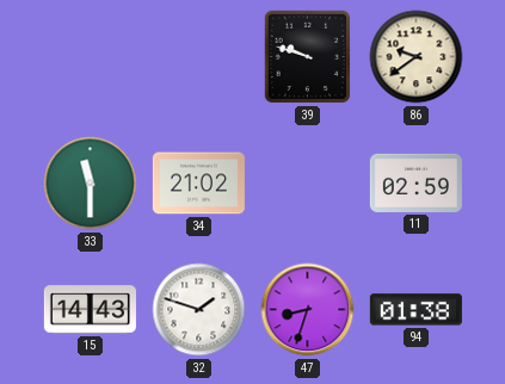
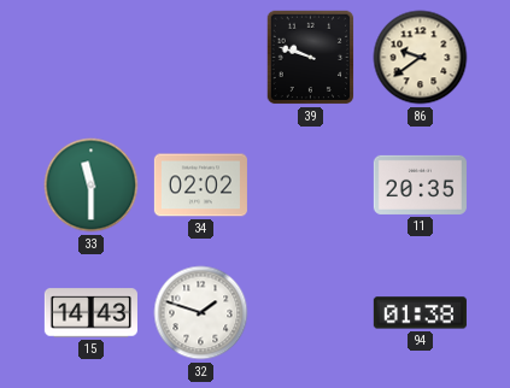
34: 21:02 -> 02:02
11: 02:59 -> 20:35
47: 8:33 -> none
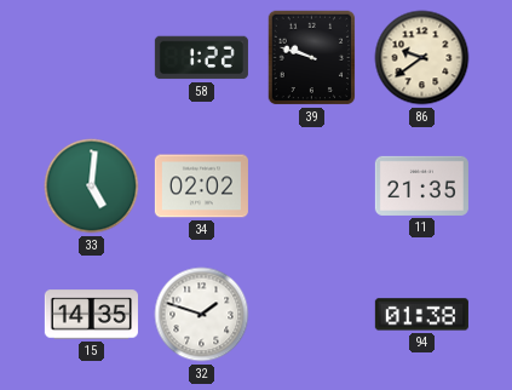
58: none -> 1:22
33: 11:30 -> 5:01
11: 20:35 -> 21:35
15: 14:43 -> 14:35
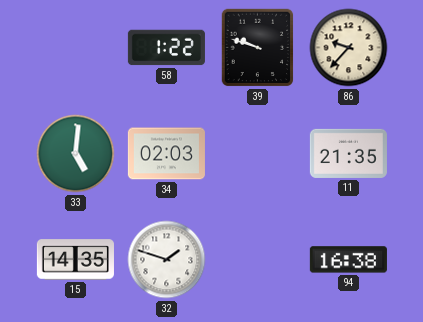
86: 9:39 -> 9:37
34: 02:02 -> 02:03
94: 01:38 -> 16:38
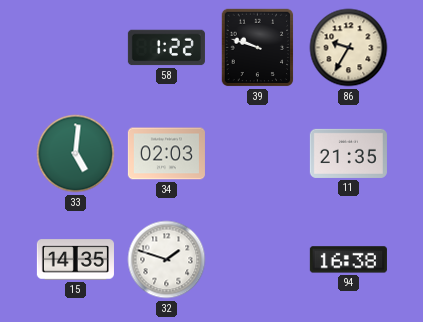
86: 9:37 -> 9:35
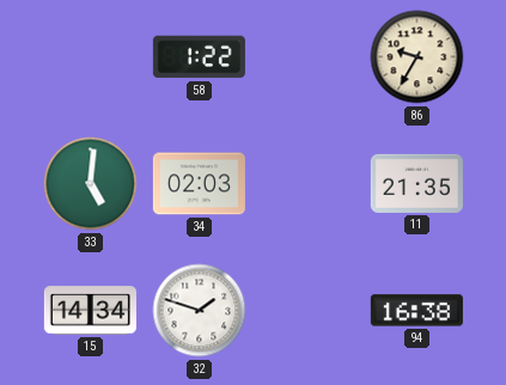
39: 9:48 -> none
15: 14:35 -> 14:34
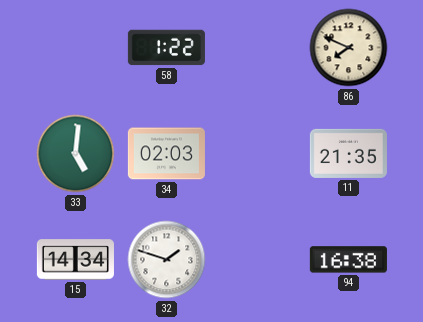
86: 9:35 -> 7:49
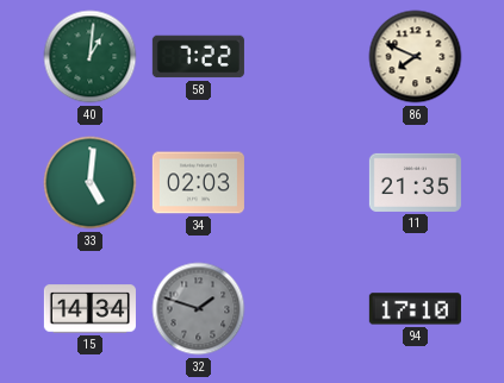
40: none -> 1:01
58: 1:22 -> 7:22
32 dial: white -> grey
94: 16:38 -> 17:10
